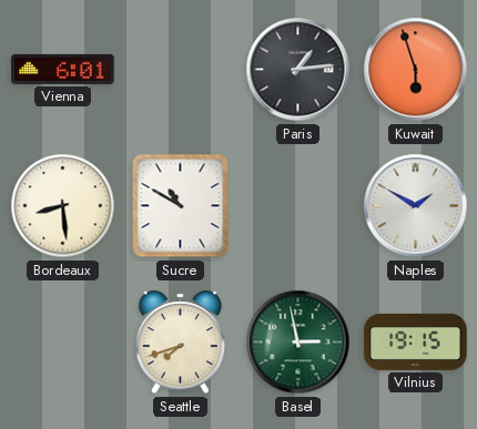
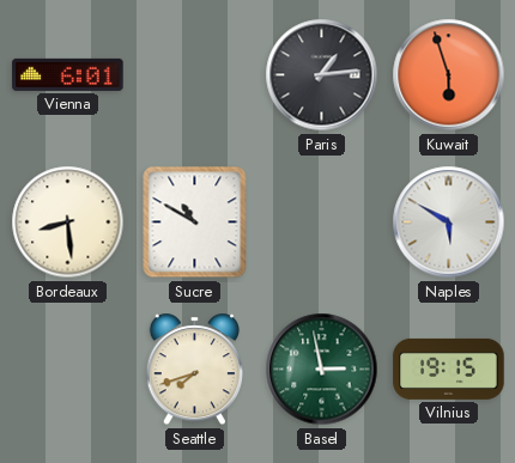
Naples: 1:50 -> 5:50
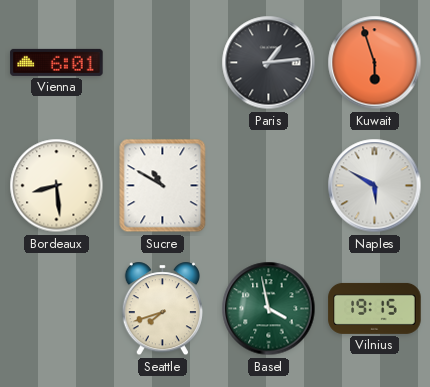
Basel: 2:58 -> 3:58
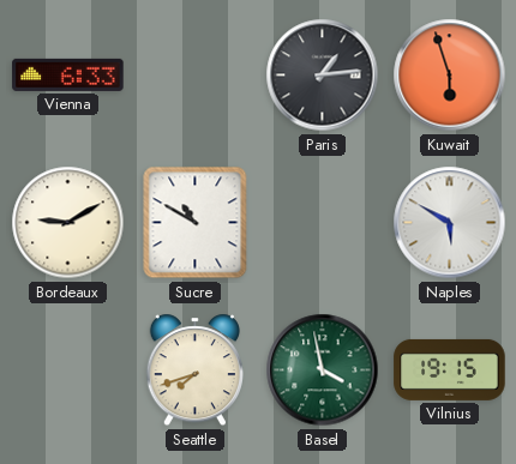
Vienna: 6:01 -> 6:33
Bordeaux: 8:29 -> 9:10
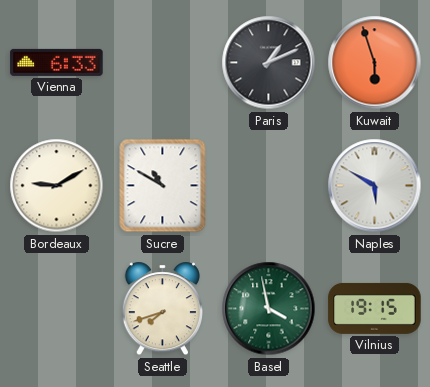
Paris: 1:14 -> 1:11
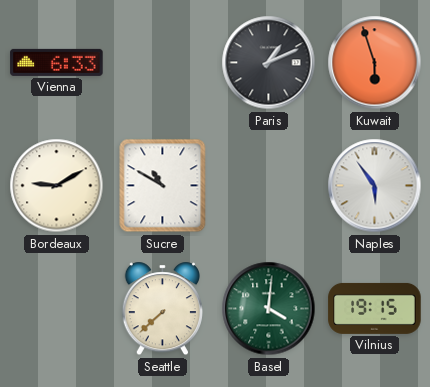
Naples: 5:50 -> 5:54
Seattle: 7:42 -> 7:38
Basel: 3:58 -> 4:01
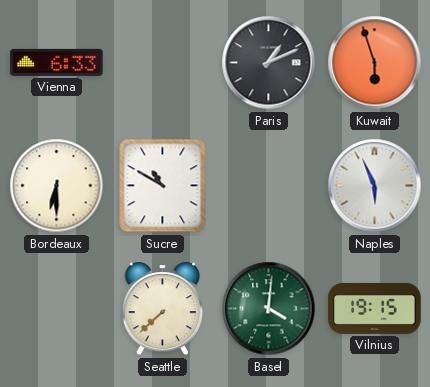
Bordeaux: 9:10 -> 6:30
Naples: 5:54 -> 5:56
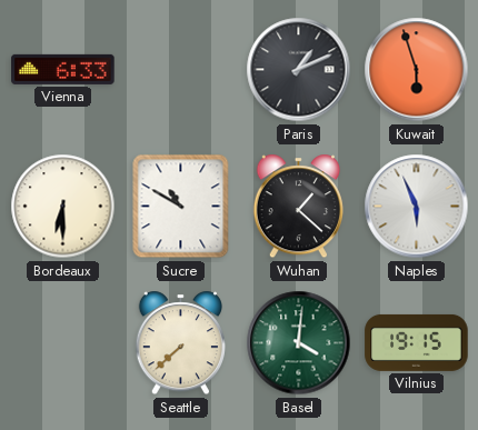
Wuhan: none -> 1:22
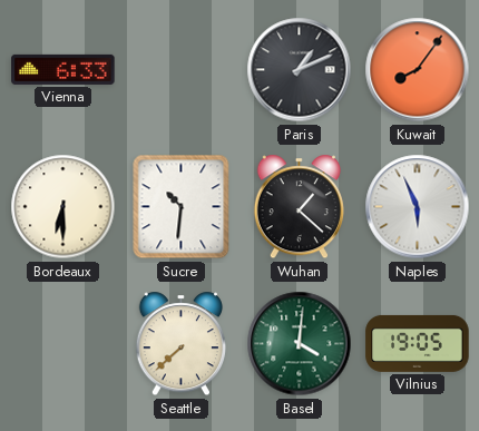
Kuwait: 5:57 -> 8:06
Sucre: 10:50 -> 10:31
Vilnius: 19:15 -> 19:05
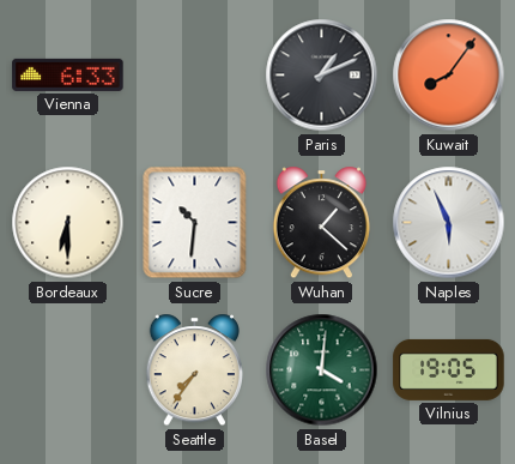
Seattle: 7:38 -> 7:36
